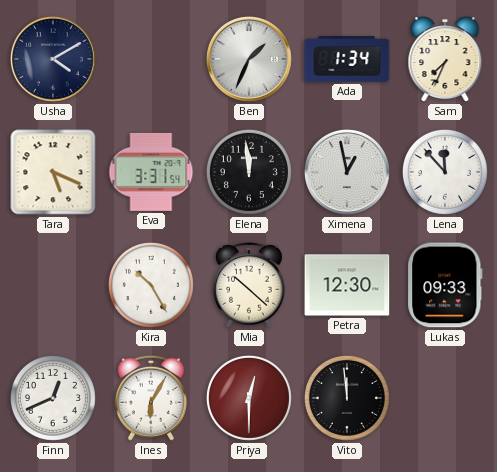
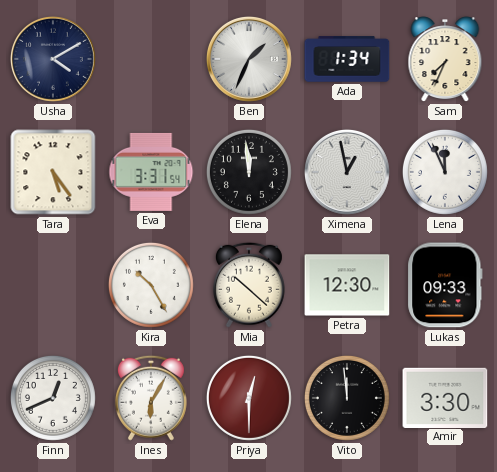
Tara: 5:19 -> 5:24
Lena: 11:53 -> 11:56
Amir: none -> 3:30
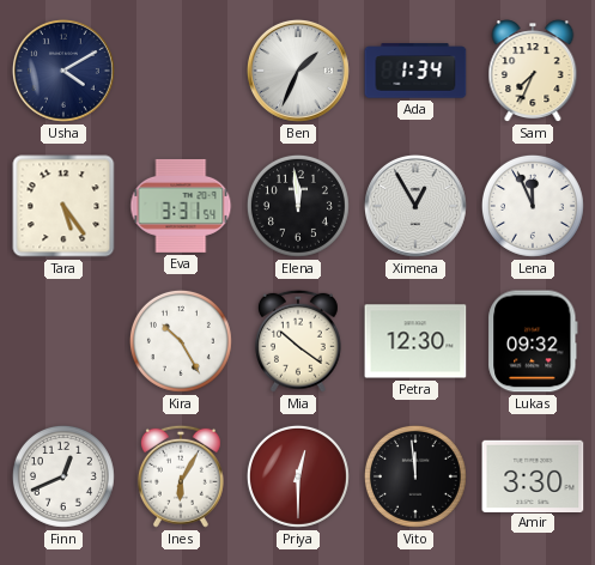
Ximena: 12:58 -> 12:55
Mia: 10:22 -> 10:21
Lukas: 09:33 -> 09:32
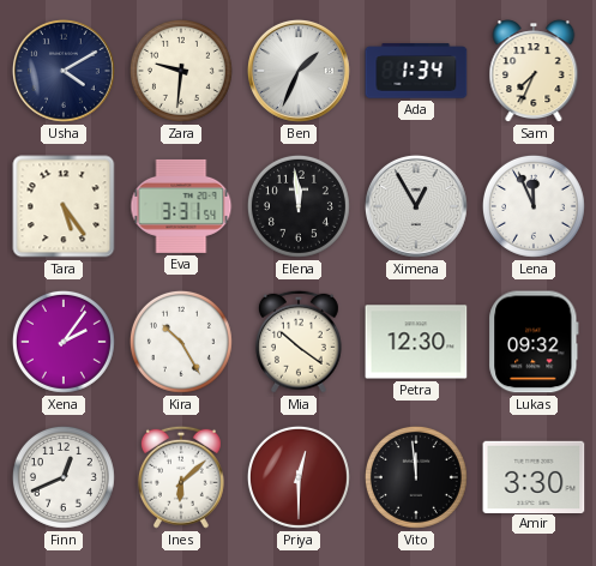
Zara: none -> 9:31
Xena: none -> 2:06
Ines: 6:05 -> 6:08
